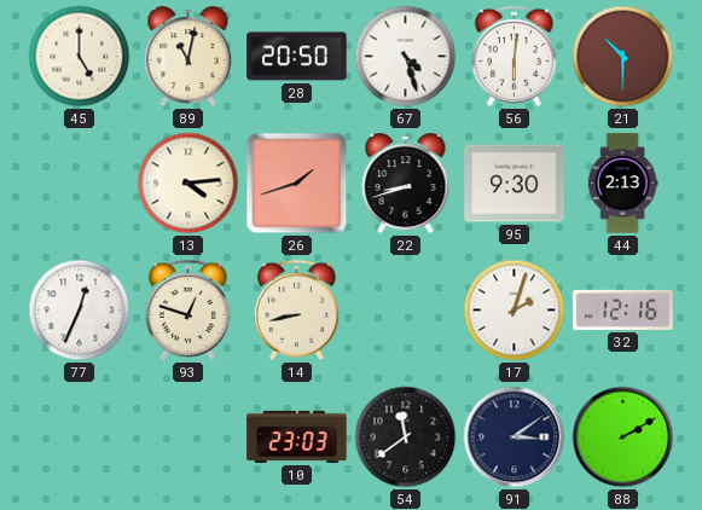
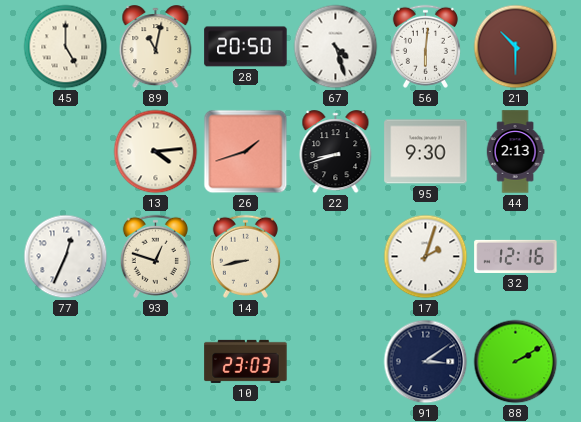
54: 11:39 -> none
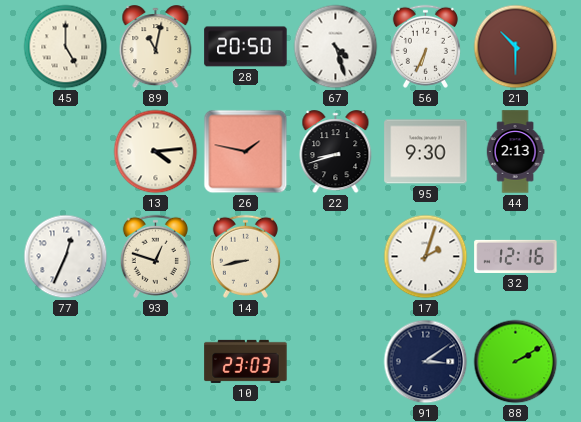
56: 6:01 -> 6:34
26: 1:42 -> 1:47
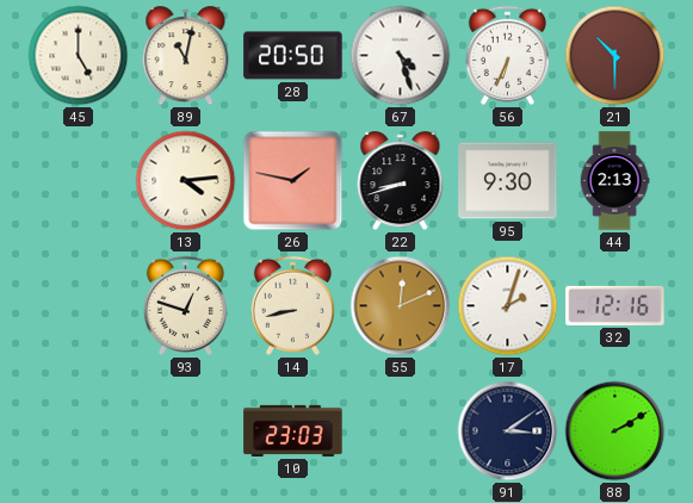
77: 12:34 -> none
55: none -> 12:11
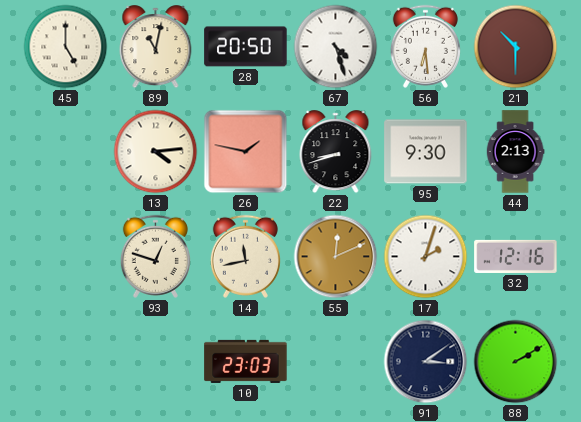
56: 6:34 -> 6:29
14: 8:43 -> 11:43
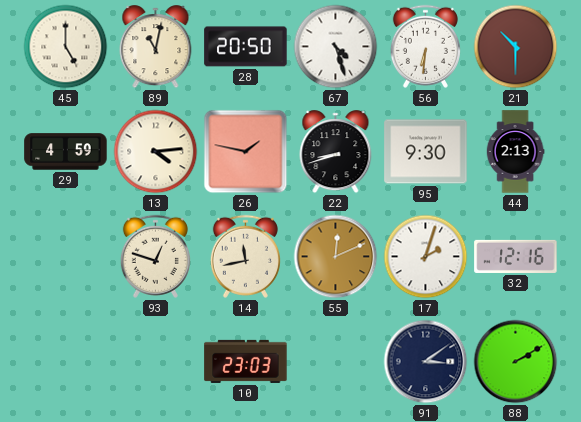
56: 6:29 -> 6:31
29: none -> 4:59
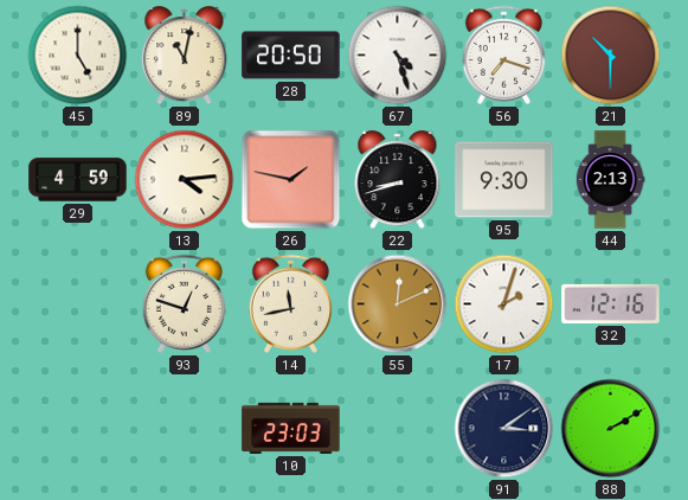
56: 6:31 -> 7:18
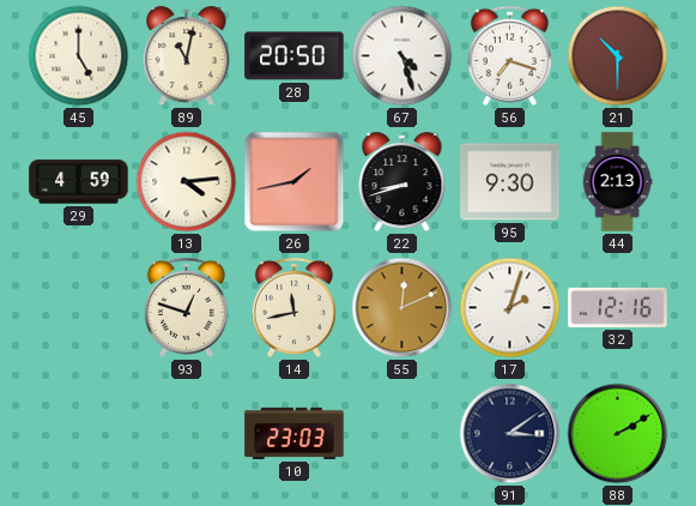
26: 1:47 -> 1:43
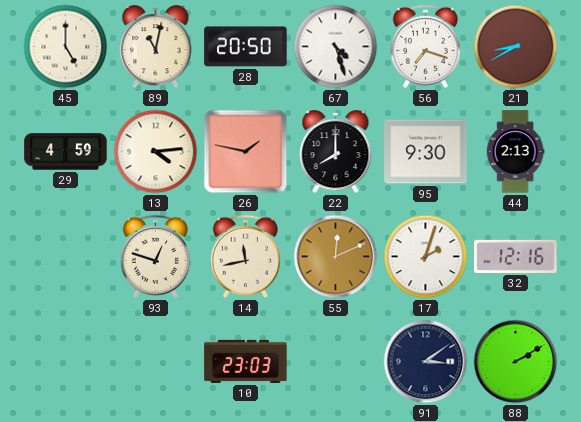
21: 10:30 -> 8:40
26: 1:43 -> 1:47
22: 8:42 -> 8:00
